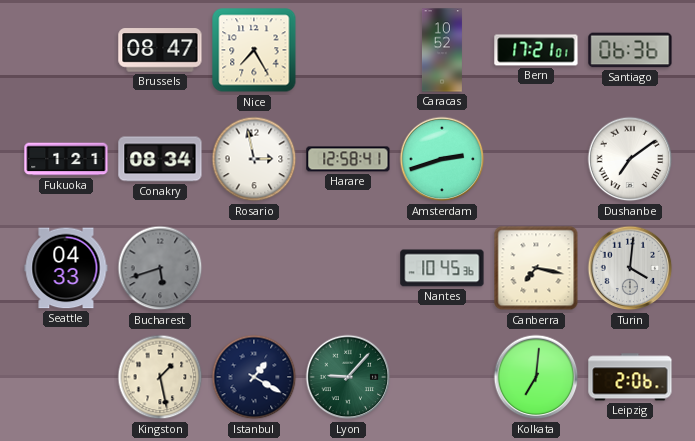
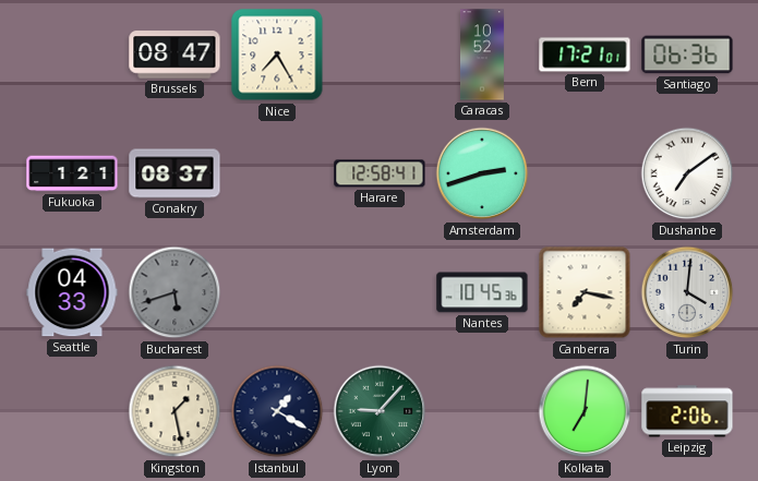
Conakry: 08:34 -> 08:37
Rosario: 2:58 -> none
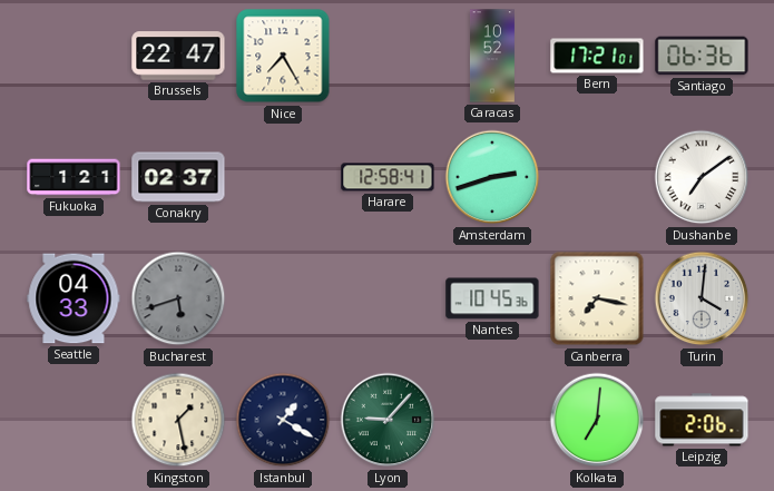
Brussels: 08:47 -> 22:47
Conakry: 08:37 -> 02:37
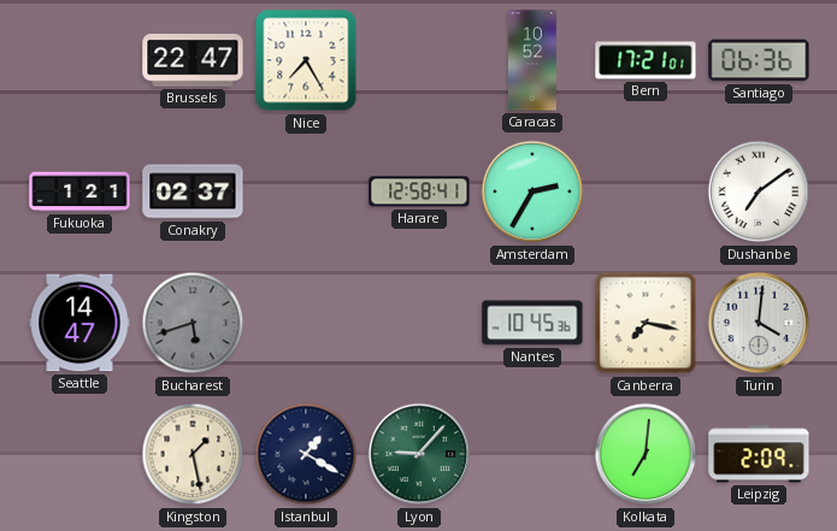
Amsterdam: 2:42 -> 2:35
Seattle: 04:33 -> 14:47
Leipzig: 2:06 -> 2:09
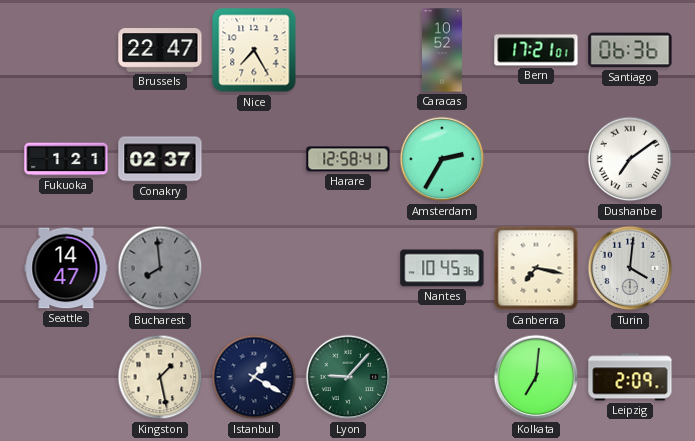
Bucharest: 5:42 -> 7:59
